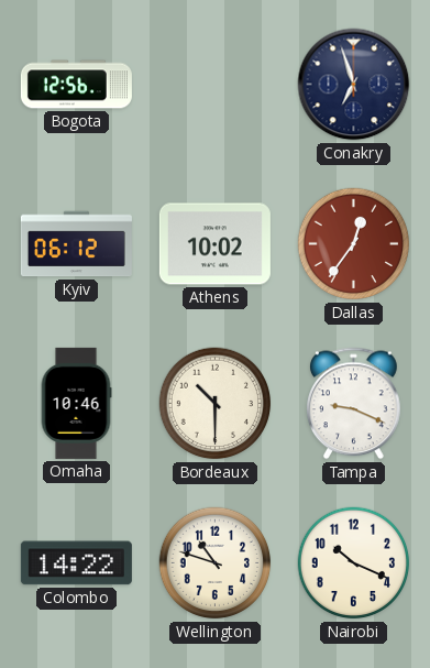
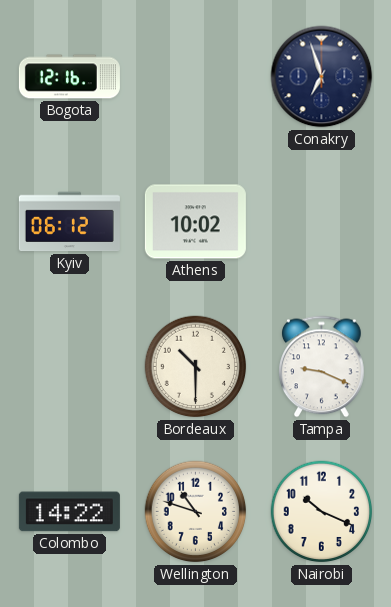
Bogota: 12:56 -> 12:16
Dallas: 12:36 -> none
Omaha: 10:46 -> none
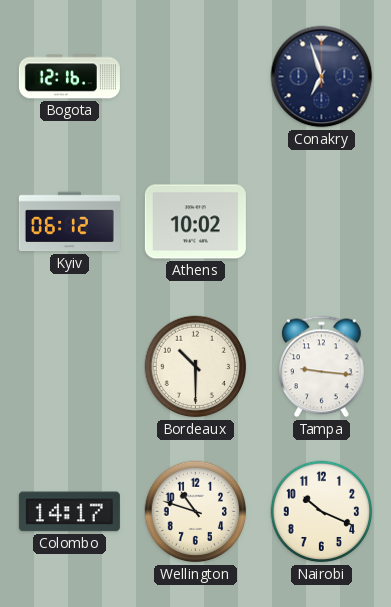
Tampa: 9:19 -> 9:16
Colombo: 14:22 -> 14:17
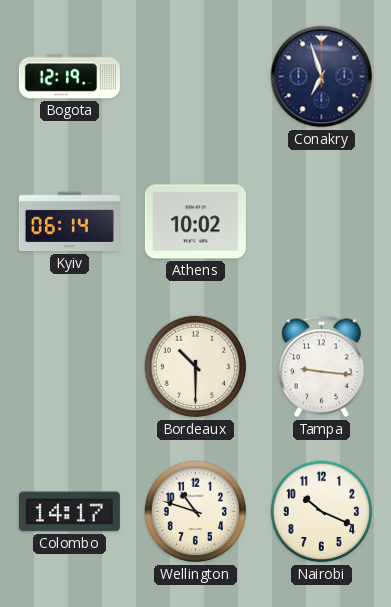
Bogota: 12:16 -> 12:19
Kyiv: 06:12 -> 06:14
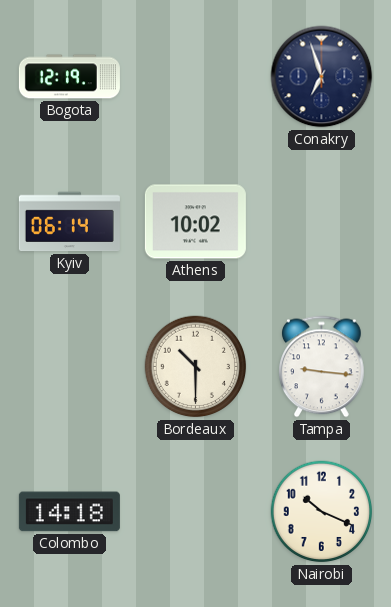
Colombo: 14:17 -> 14:18
Wellington: 10:48 -> none
